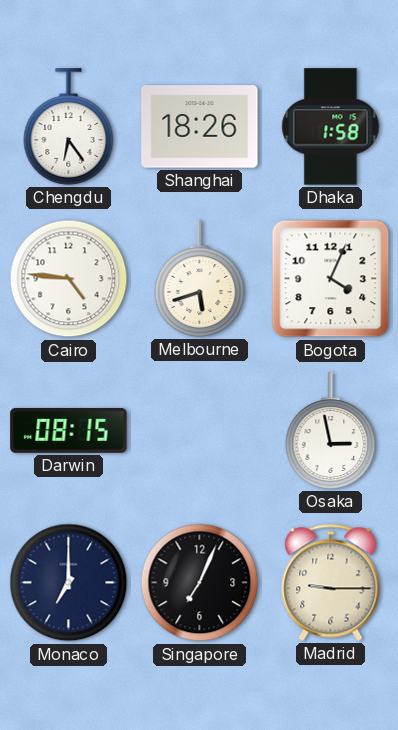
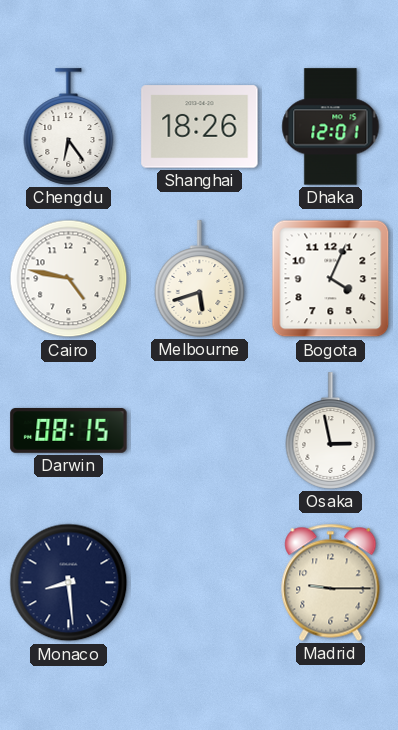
Dhaka: 1:58 -> 12:01
Cairo: 4:46 -> 4:47
Monaco: 7:00 -> 8:29
Singapore: 7:04 -> none
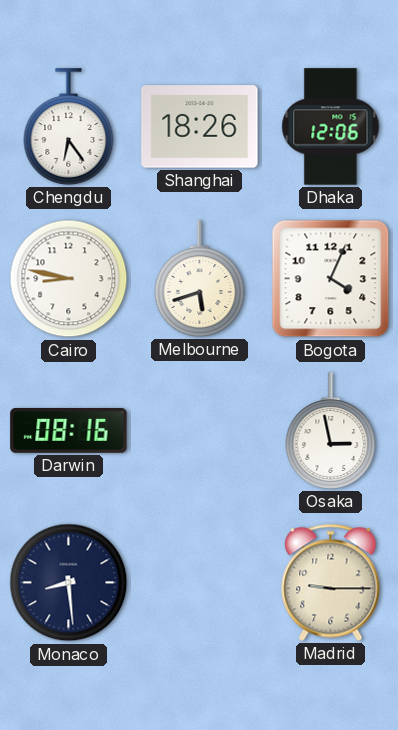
Dhaka: 12:01 -> 12:06
Cairo: 4:47 -> 8:47
Darwin: 08:15 -> 08:16
